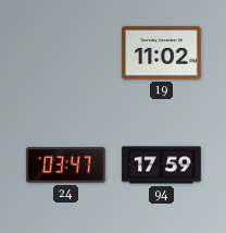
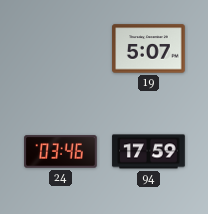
19: 11:02 -> 5:07
24: 03:47 -> 03:46
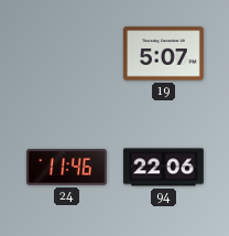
24: 03:46 -> 11:46
94: 17:59 -> 22:06
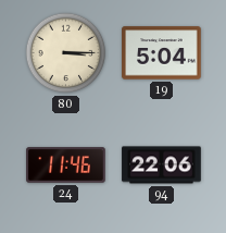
80: none -> 3:15
19: 5:07 -> 5:04
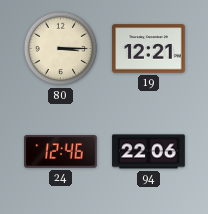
19: 5:04 -> 12:21
24: 11:46 -> 12:46
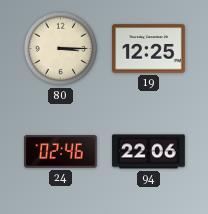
19: 12:21 -> 12:25
24: 12:46 -> 02:46
